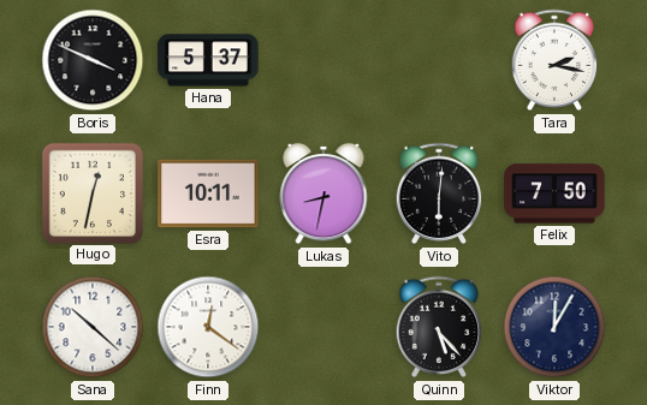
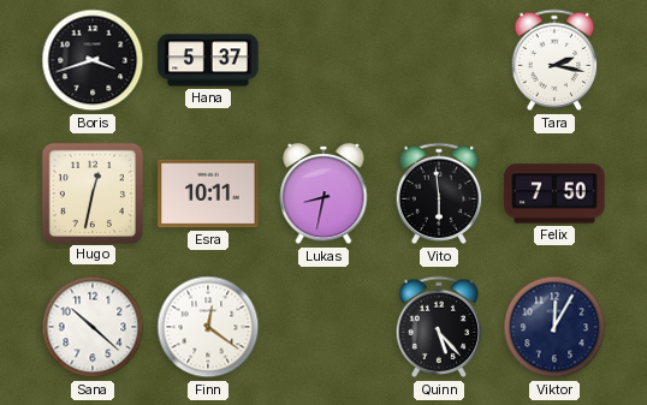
Boris: 3:49 -> 3:42
Vito: 6:01 -> 5:59
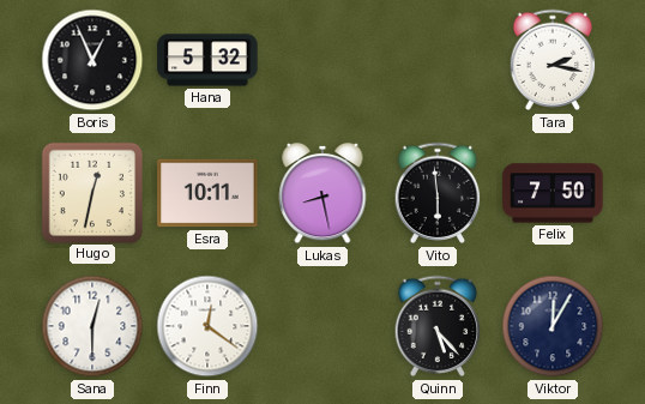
Boris: 3:42 -> 12:56
Hana: 5:37 -> 5:32
Lukas: 8:32 -> 8:28
Sana: 10:22 -> 12:30
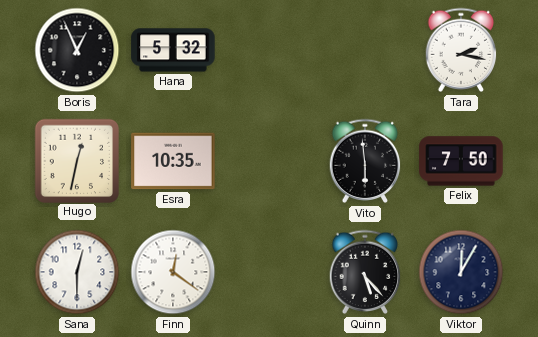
Esra: 10:11 -> 10:35
Lukas: 8:28 -> none
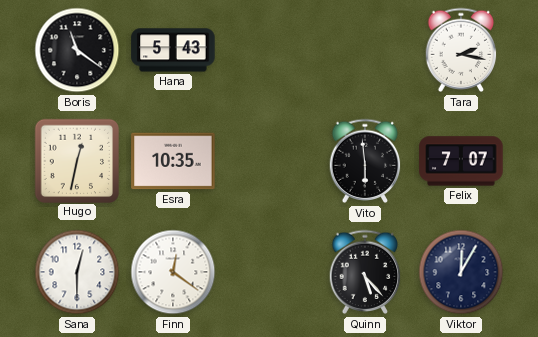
Boris: 12:56 -> 11:21
Hana: 5:32 -> 5:43
Felix: 7:50 -> 7:07
